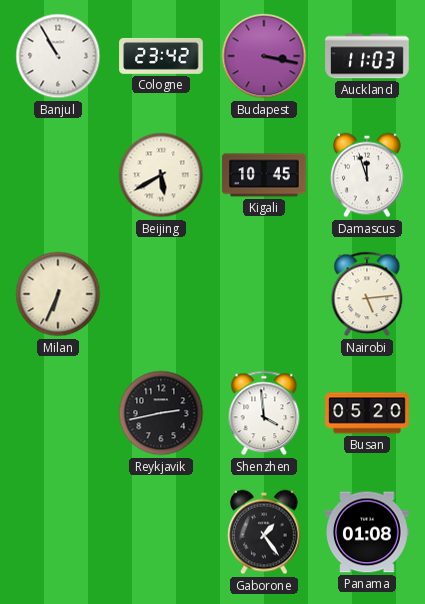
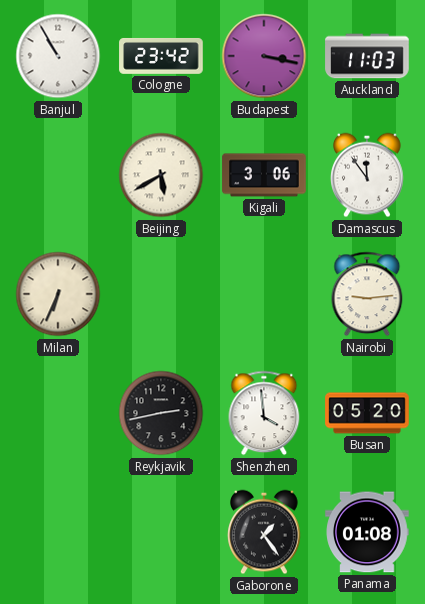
Kigali: 10:45 -> 3:06
Damascus: 11:57 -> 11:54
Nairobi: 5:14 -> 9:14
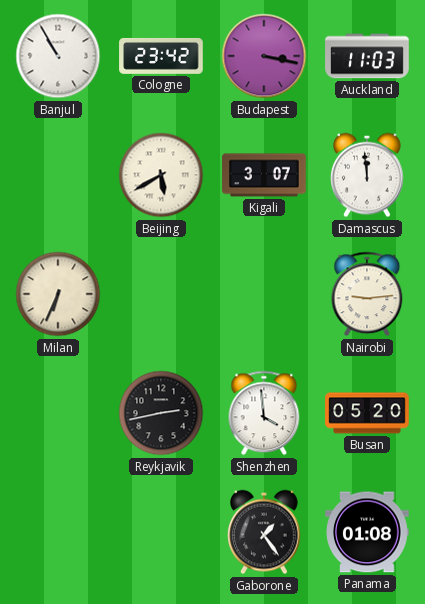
Kigali: 3:06 -> 3:07
Damascus: 11:54 -> 11:59
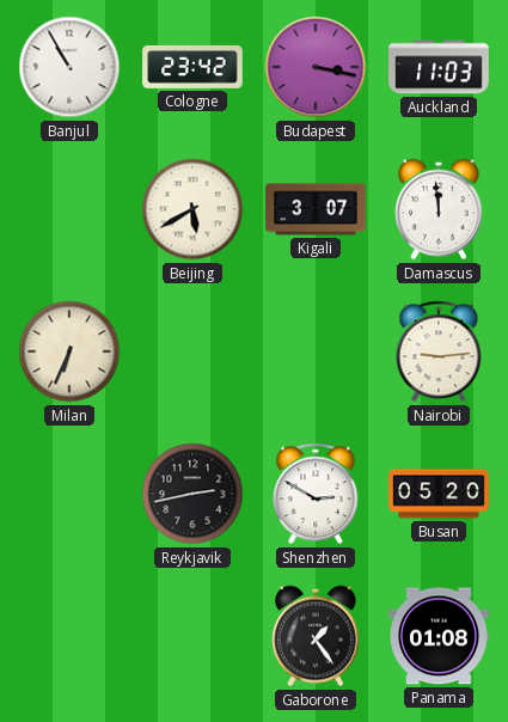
Shenzhen: 3:59 -> 2:50
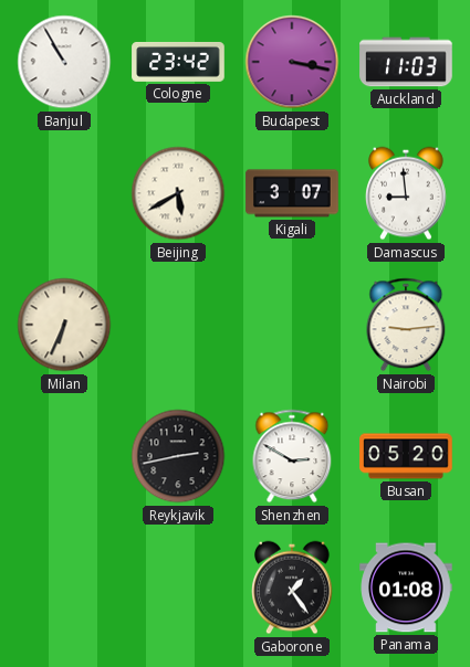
Damascus: 11:59 -> 8:59
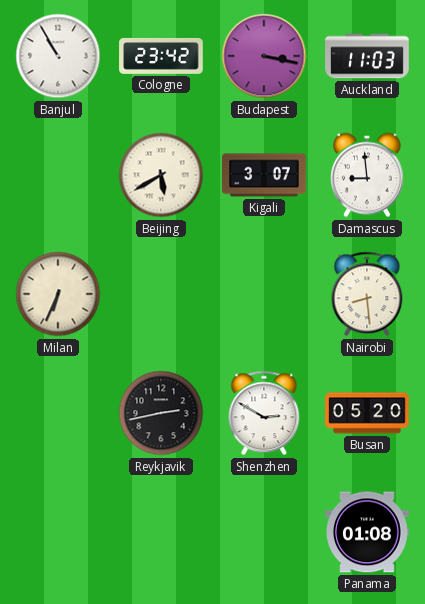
Nairobi: 9:14 -> 8:29
Gaborone: 1:24 -> none
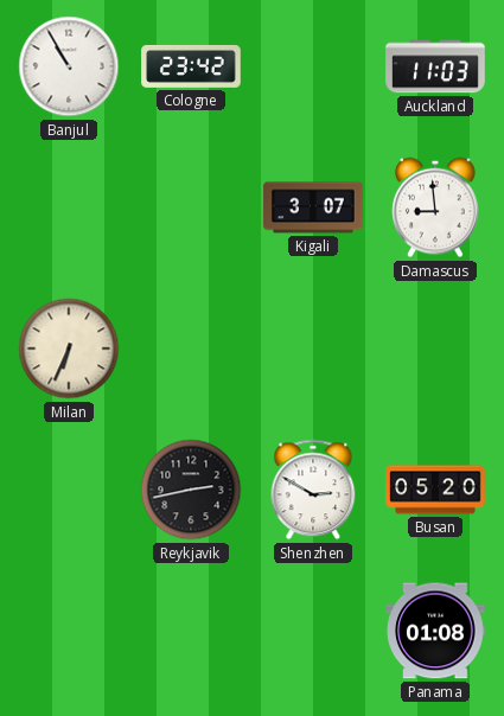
Budapest: 3:17 -> none
Beijing: 5:40 -> none
Nairobi: 8:29 -> none
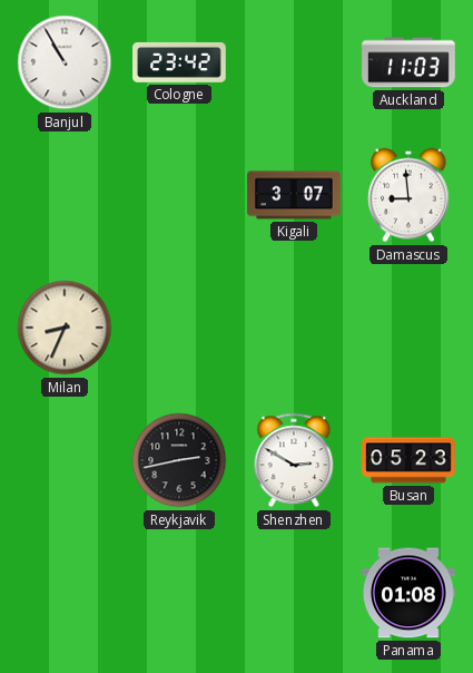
Milan: 6:34 -> 8:34
Busan: 05:20 -> 05:23
